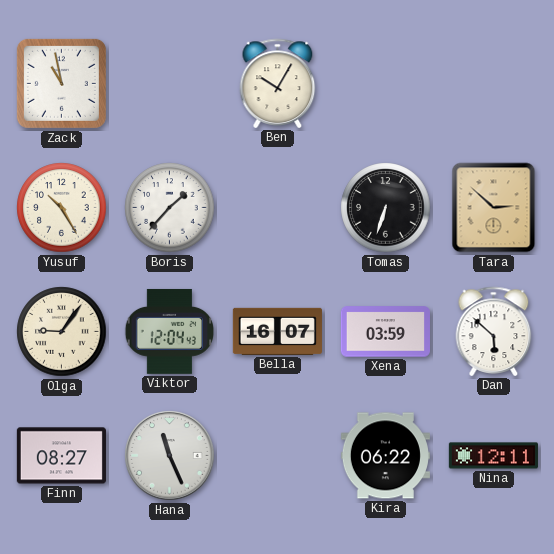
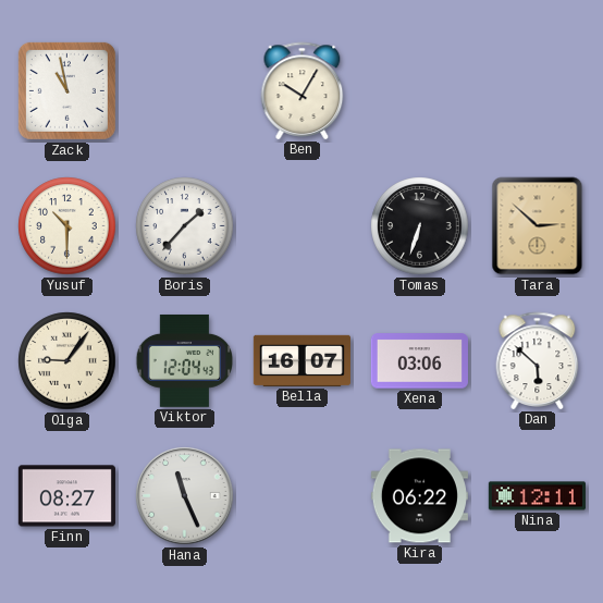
Yusuf: 10:25 -> 10:30
Xena: 03:59 -> 03:06
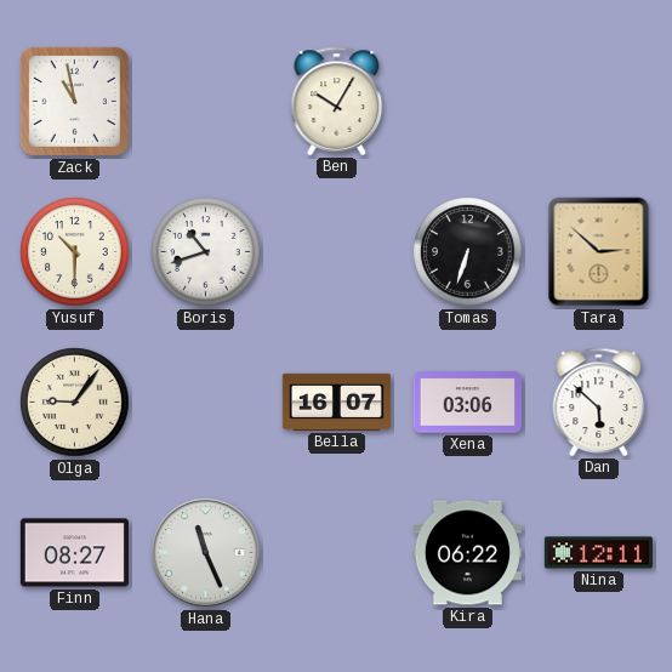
Boris: 1:37 -> 10:42
Viktor: 12:04 -> none
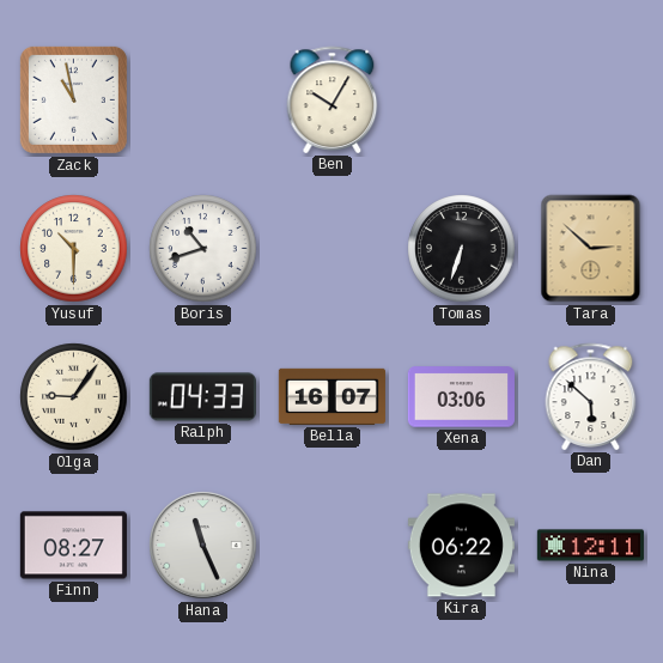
Ralph: none -> 04:33
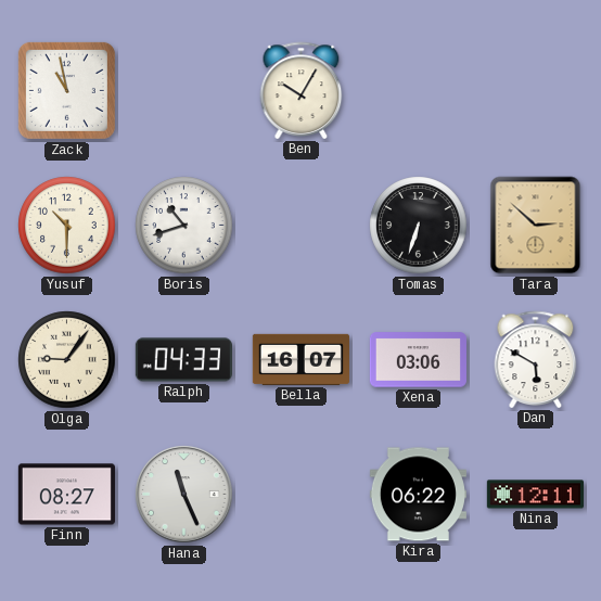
Dan: 5:52 -> 5:50
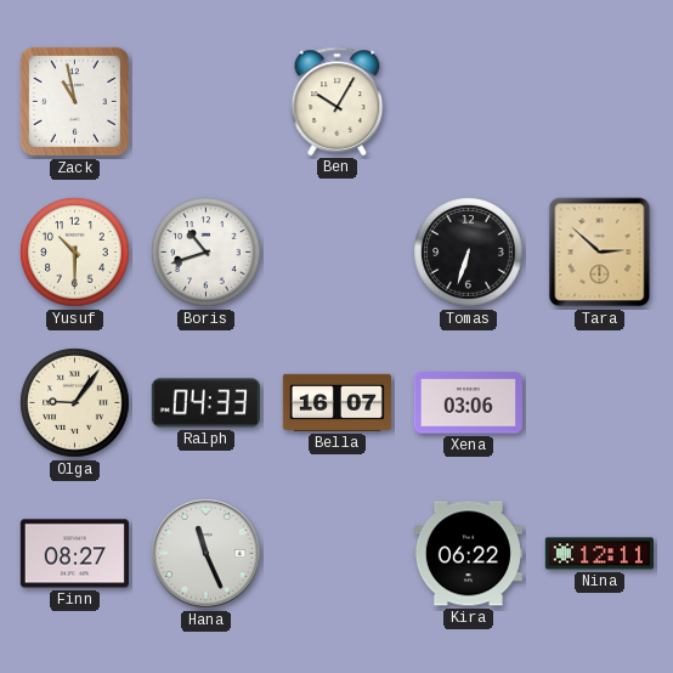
Dan: 5:50 -> none
